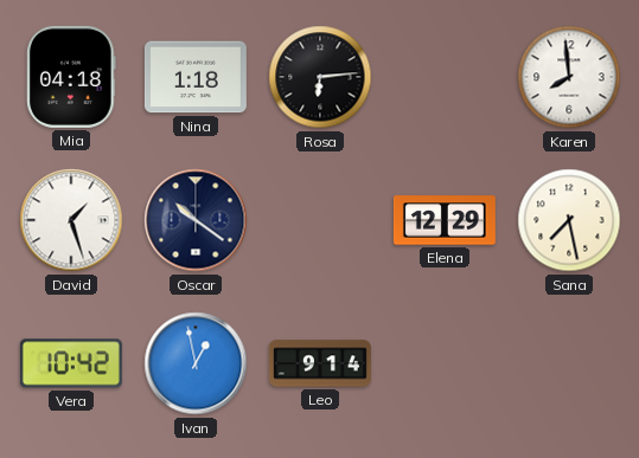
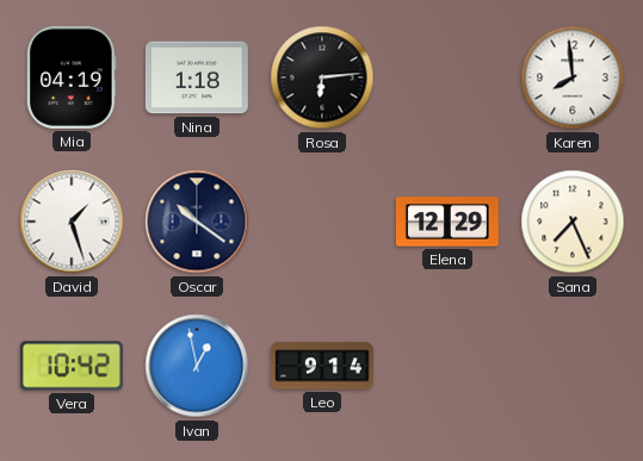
Mia: 04:18 -> 04:19
Sana: 7:28 -> 7:26
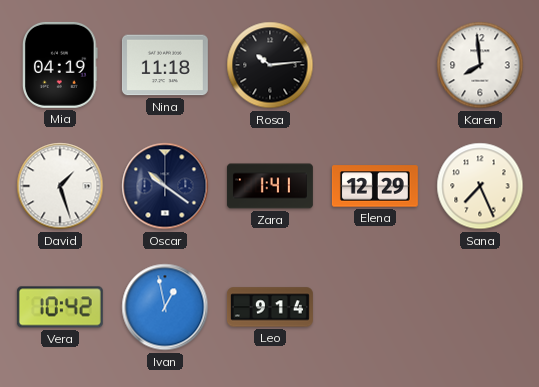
Nina: 1:18 -> 11:18
Rosa: 6:14 -> 10:14
Zara: none -> 1:41
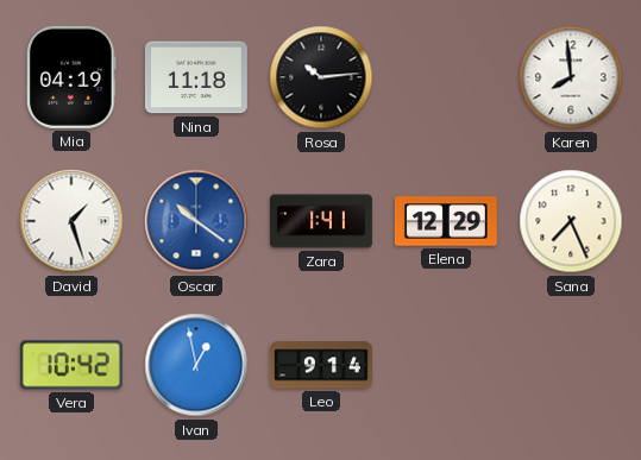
Oscar dial: navy -> blue
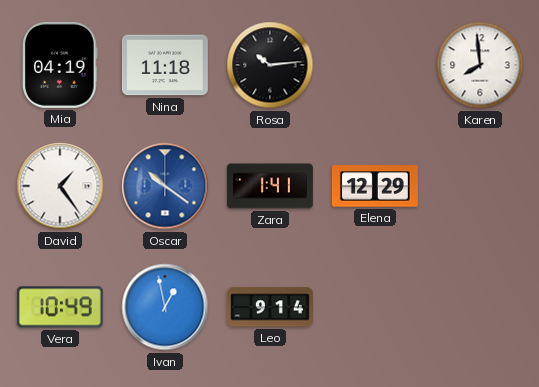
David: 1:27 -> 1:24
Sana: 7:26 -> none
Vera: 10:42 -> 10:49
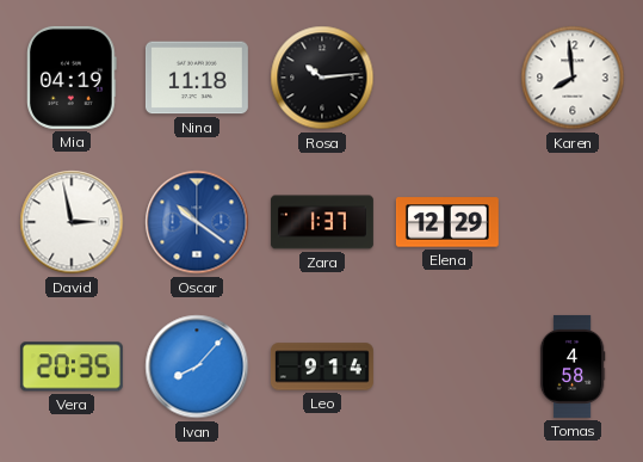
David: 1:24 -> 2:58
Zara: 1:41 -> 1:37
Vera: 10:49 -> 20:35
Ivan: 12:58 -> 8:07
Tomas: none -> 4:58
